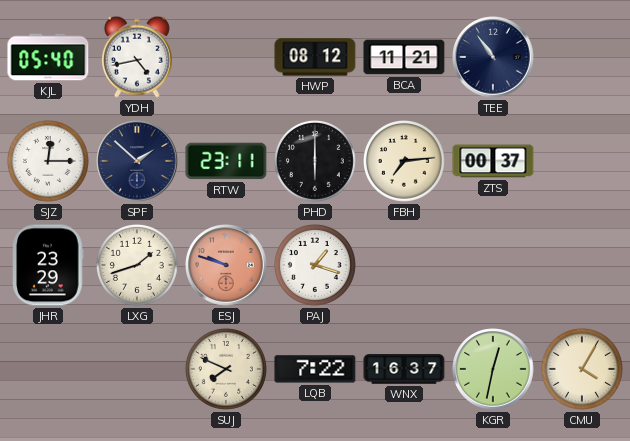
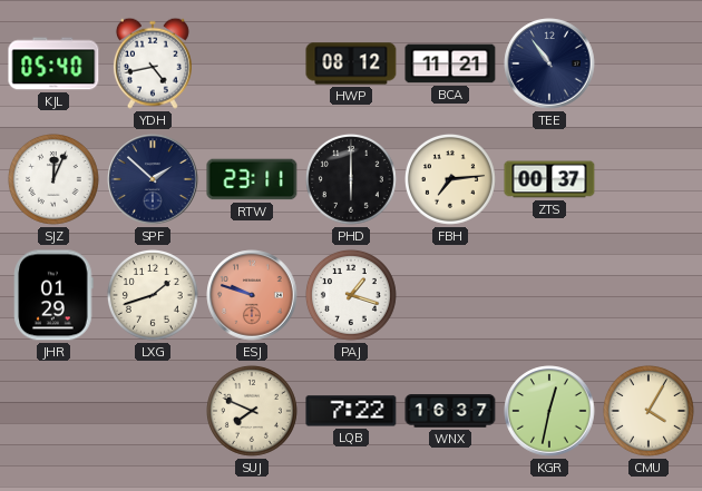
SJZ: 12:15 -> 12:04
JHR: 23:29 -> 01:29
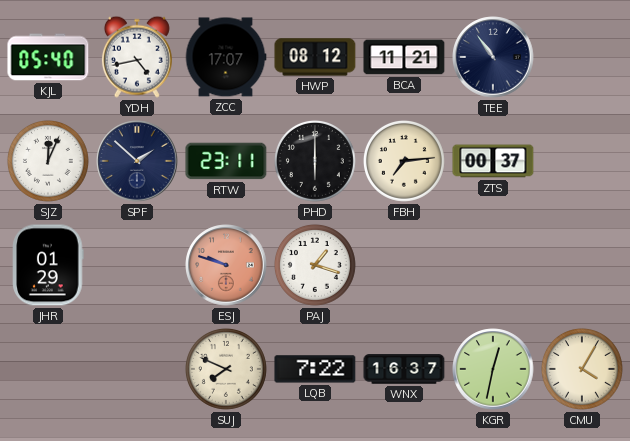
ZCC: none -> 17:07
LXG: 1:42 -> none
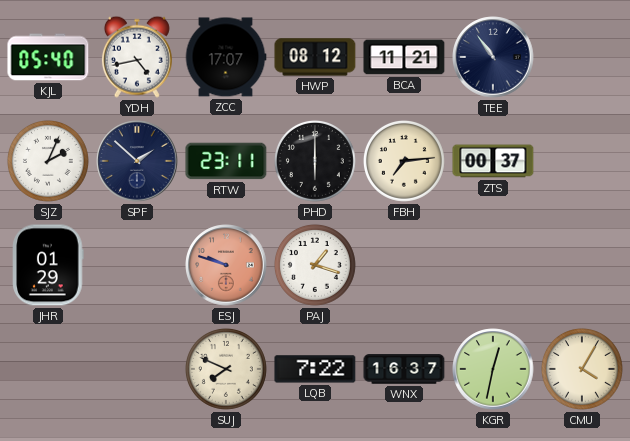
SJZ: 12:04 -> 2:04
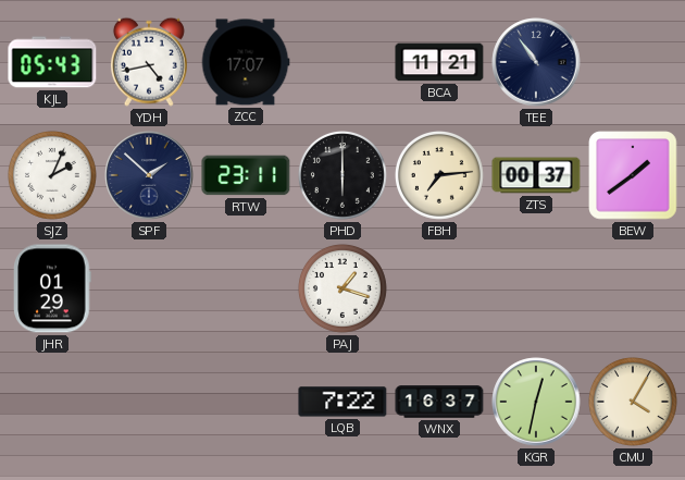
KJL: 05:40 -> 05:43
HWP: 08:12 -> none
BEW: none -> 1:39
ESJ: 9:48 -> none
SUJ: 7:49 -> none
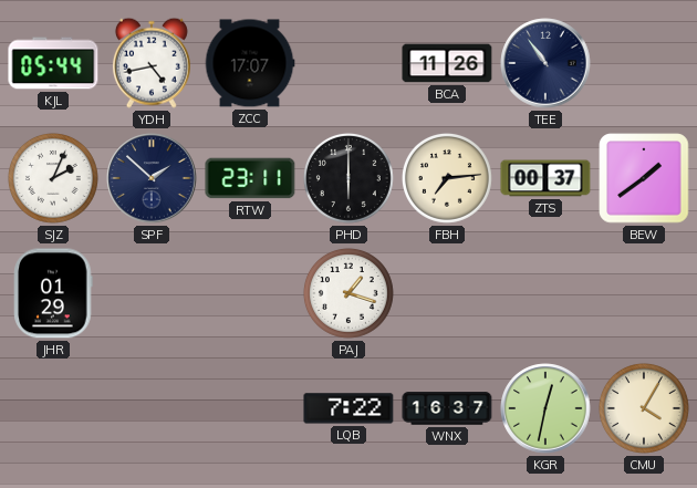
KJL: 05:43 -> 05:44
BCA: 11:21 -> 11:26
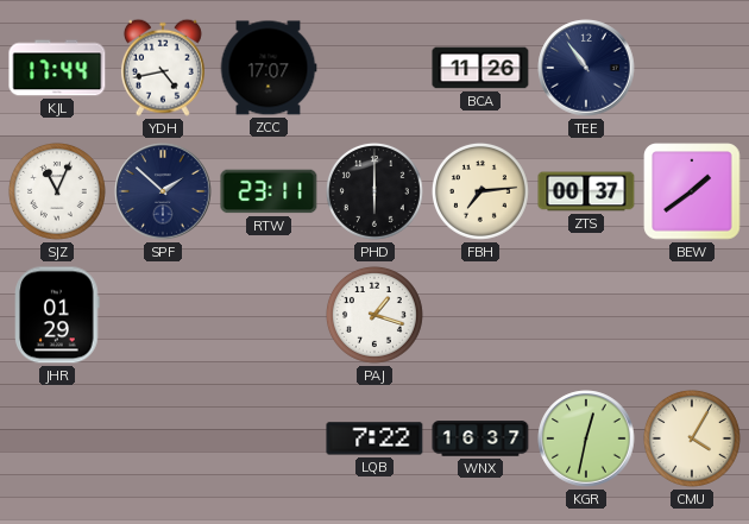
KJL: 05:44 -> 17:44
SJZ: 2:04 -> 11:04
